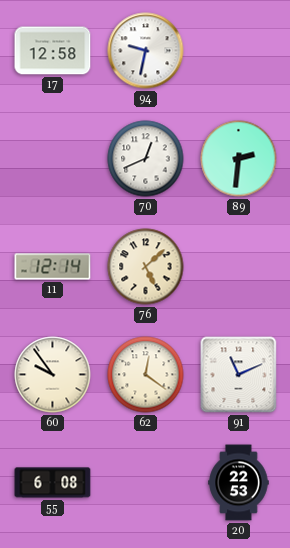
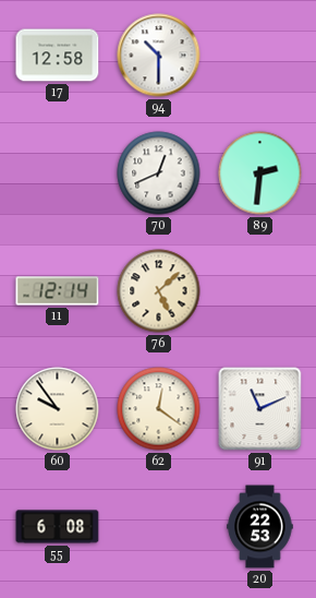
94: 9:32 -> 10:30
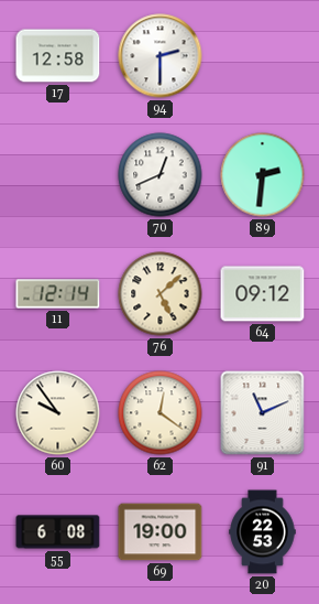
94: 10:30 -> 2:30
64: none -> 09:12
69: none -> 19:00
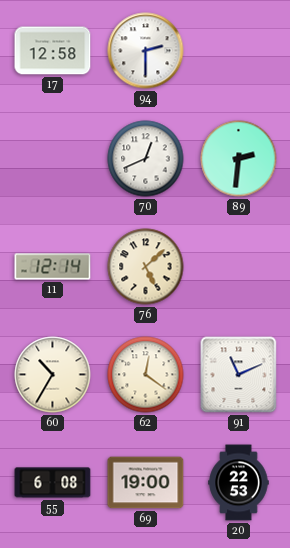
64: 09:12 -> none
60: 9:54 -> 10:35
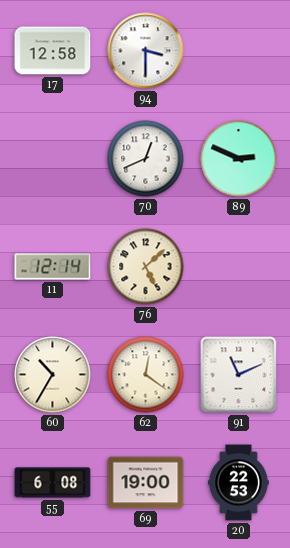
94: 2:30 -> 3:30
89: 2:31 -> 2:49
